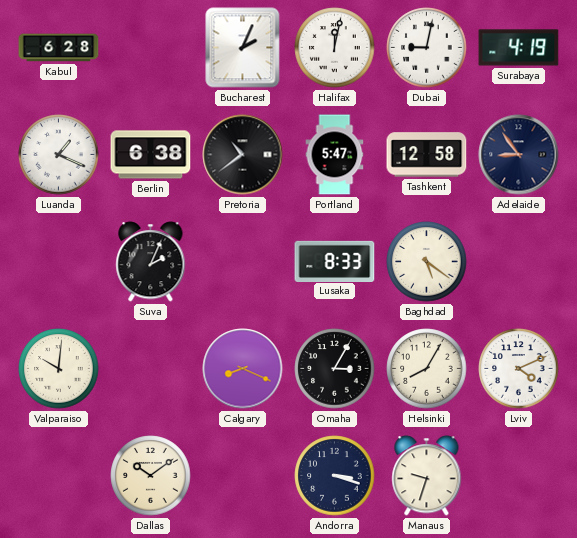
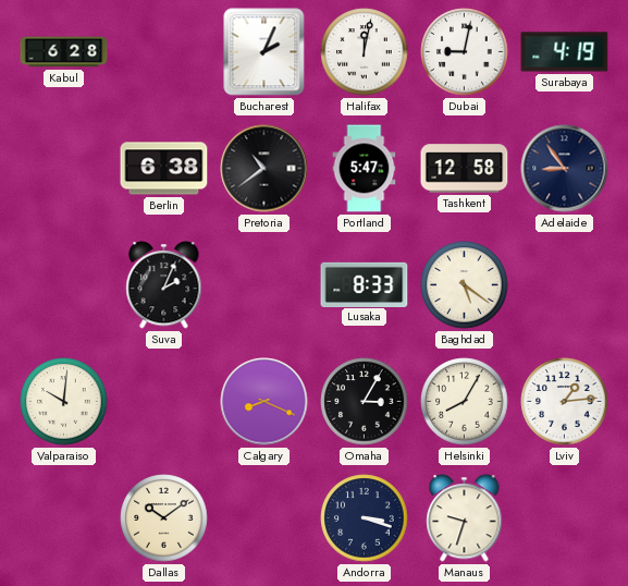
Luanda: 1:19 -> none
Lviv: 4:11 -> 1:14
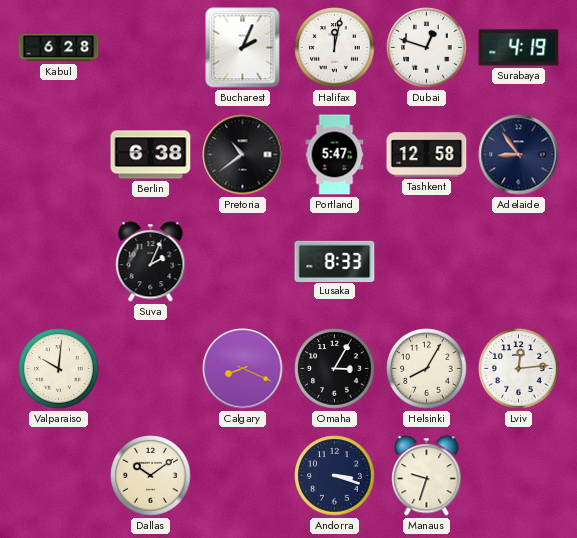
Dubai: 9:02 -> 12:48
Baghdad: 5:21 -> none
Lviv: 1:14 -> 12:14
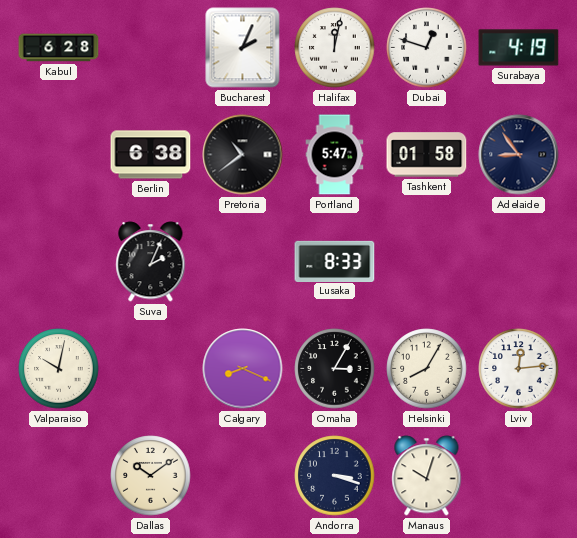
Tashkent: 12:58 -> 01:58
Valparaiso: 10:01 -> 10:02
Manaus: 9:33 -> 10:03
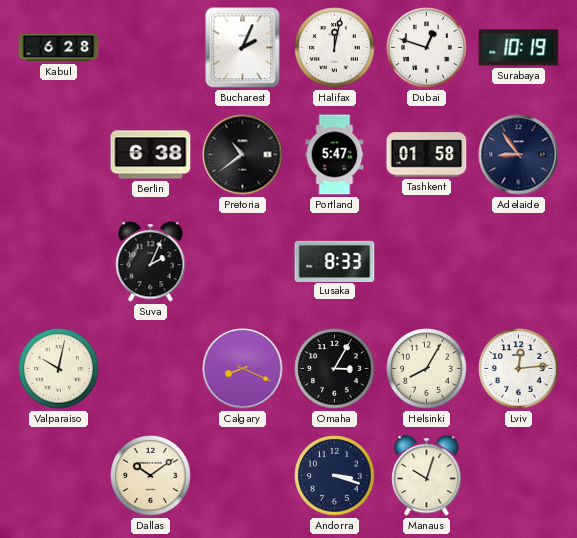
Surabaya: 4:19 -> 10:19
